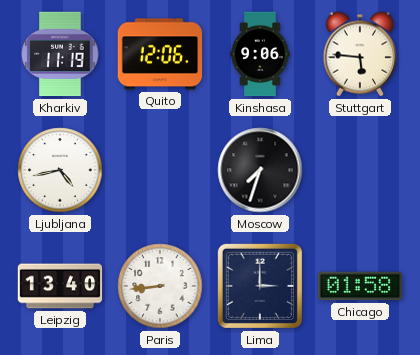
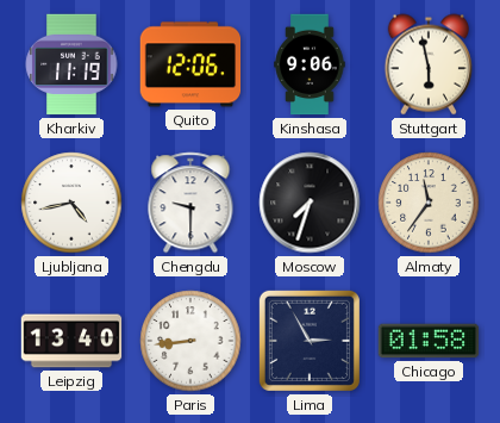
Stuttgart: 5:46 -> 5:58
Chengdu: none -> 9:30
Almaty: none -> 11:36
Lima: 3:00 -> 2:55
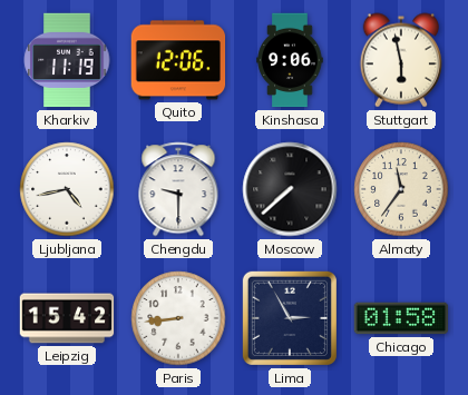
Moscow: 7:33 -> 7:38
Leipzig: 13:40 -> 15:42
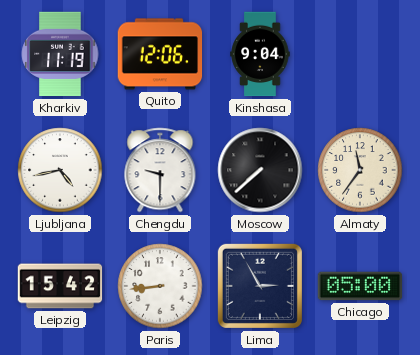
Kinshasa: 9:06 -> 9:04
Stuttgart: 5:58 -> none
Chicago: 01:58 -> 05:00
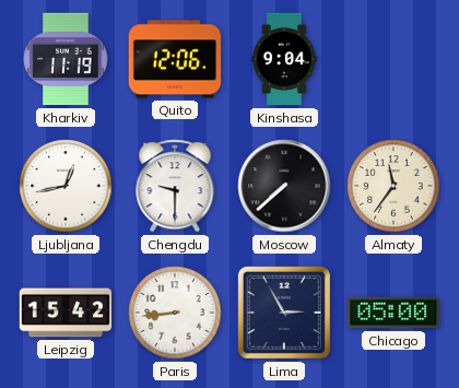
Ljubljana: 4:43 -> 12:43
